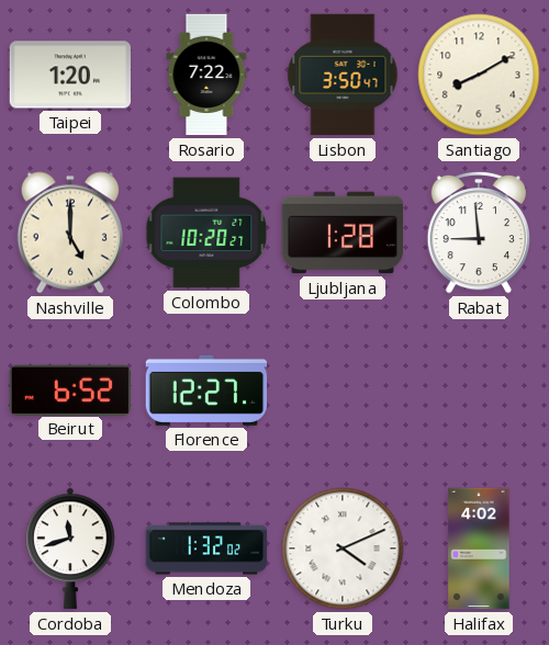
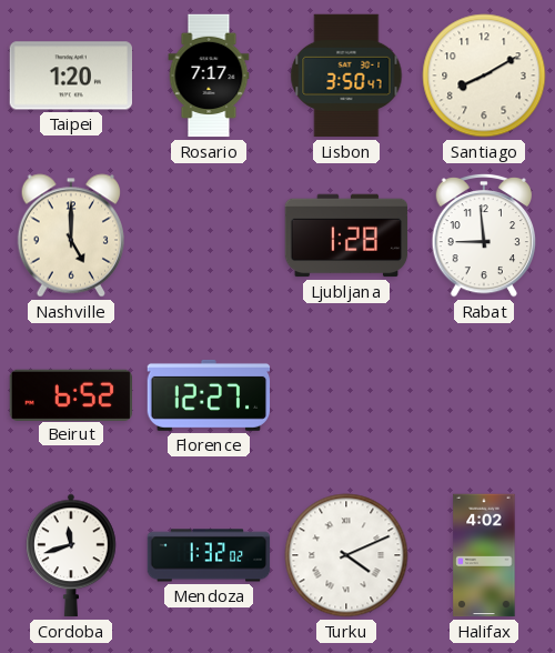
Rosario: 7:22 -> 7:17
Colombo: 10:20 -> none
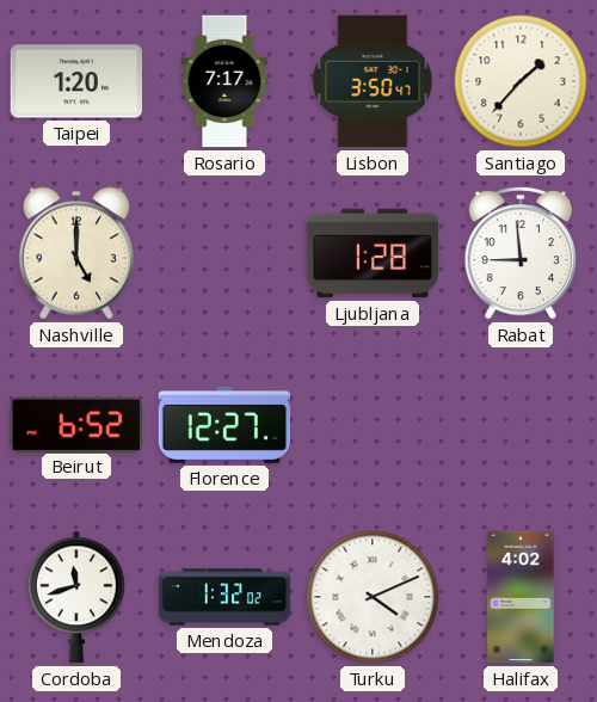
Santiago: 8:10 -> 1:37
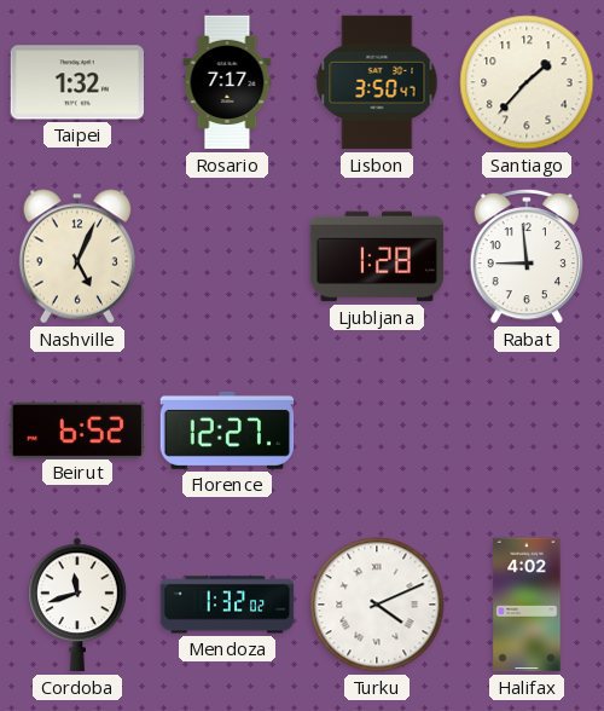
Taipei: 1:20 -> 1:32
Nashville: 5:00 -> 5:04
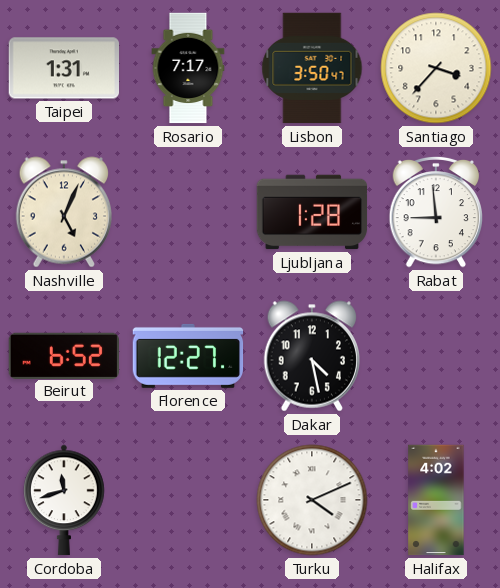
Taipei: 1:32 -> 1:31
Santiago: 1:37 -> 3:37
Dakar: none -> 4:28
Mendoza: 1:32 -> none
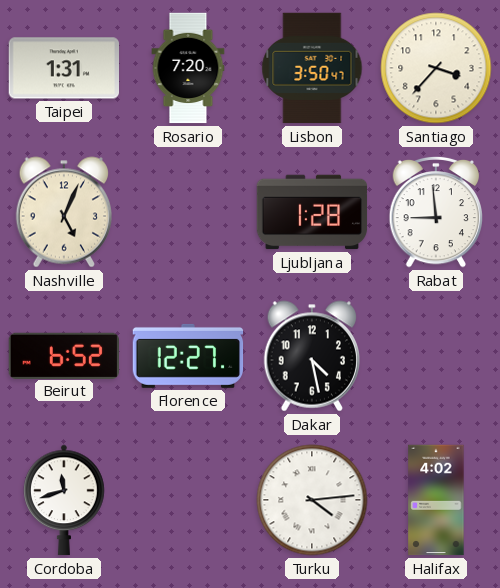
Rosario: 7:17 -> 7:20
Turku: 4:11 -> 4:14
